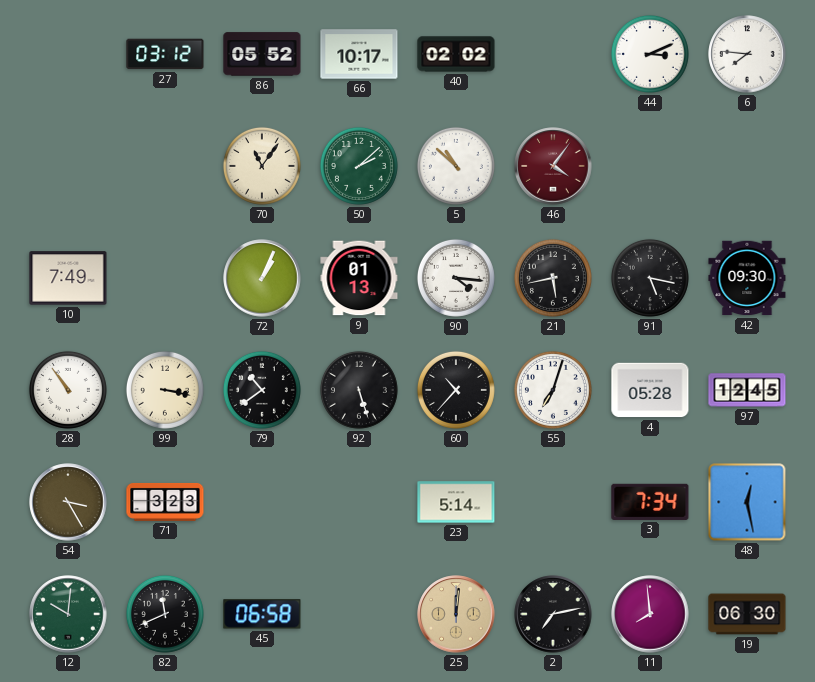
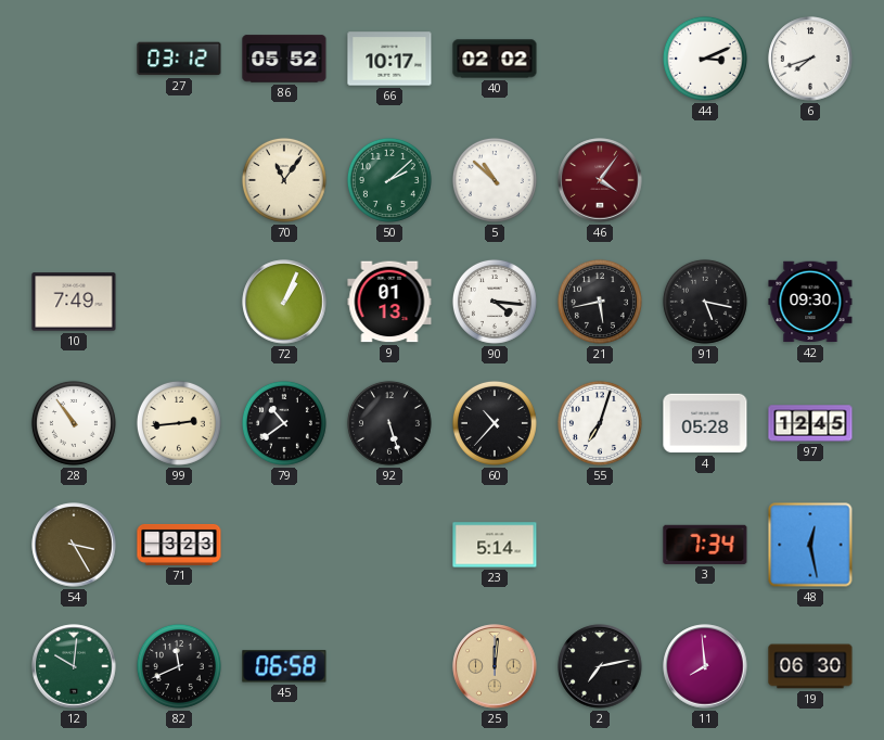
6: 7:46 -> 7:42
99: 3:17 -> 2:44
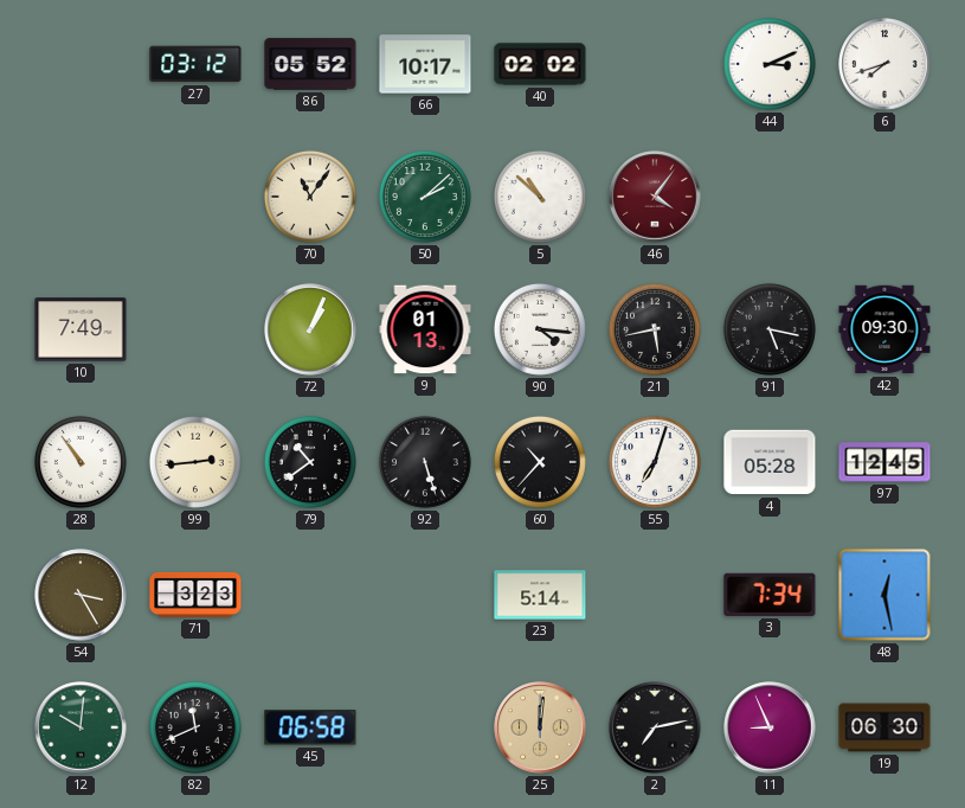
11: 7:59 -> 8:56
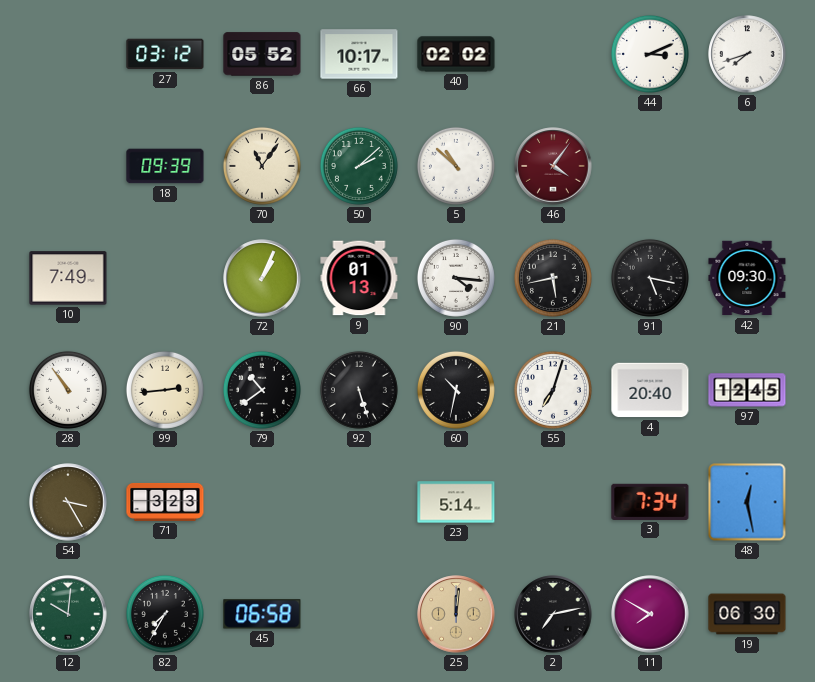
18: none -> 09:39
60: 10:37 -> 10:32
4: 05:28 -> 20:40
82: 11:41 -> 7:35
11: 8:56 -> 7:50
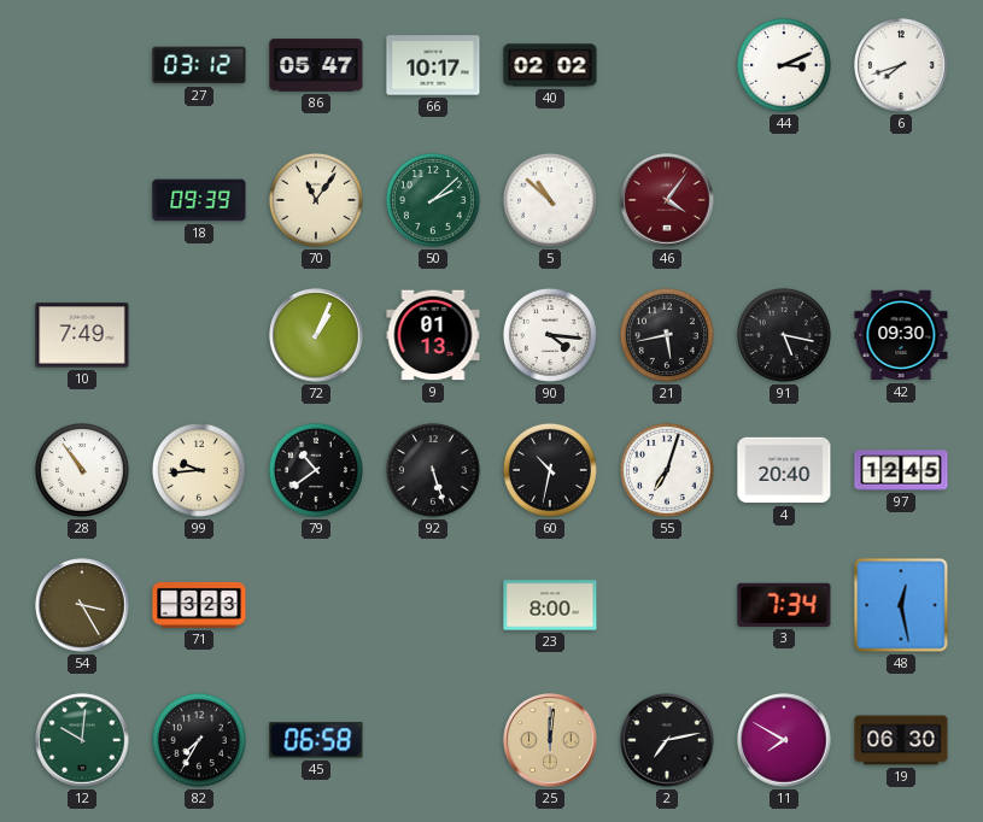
86: 05:52 -> 05:47
99: 2:44 -> 9:44
23: 5:14 -> 8:00
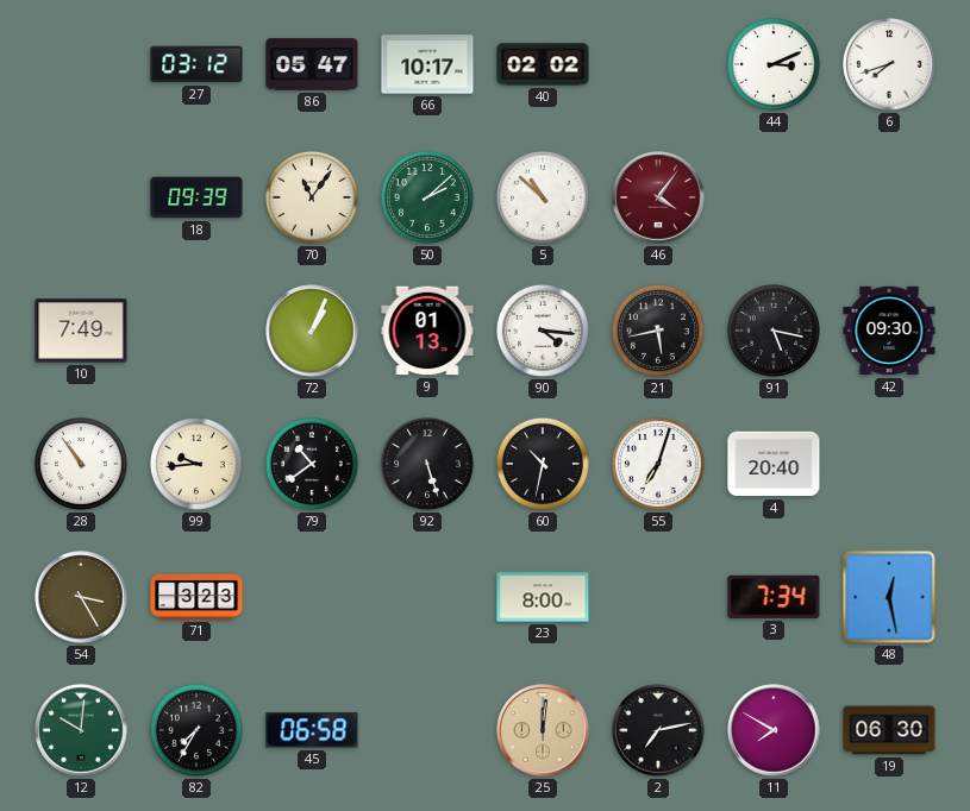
97: 12:45 -> none
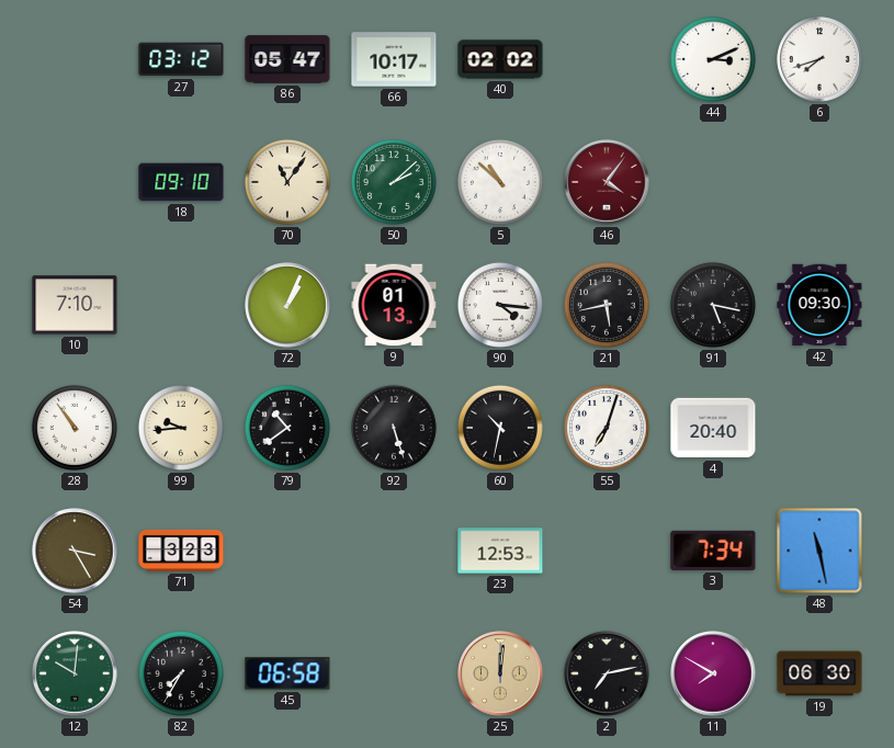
18: 09:39 -> 09:10
10: 7:49 -> 7:10
23: 8:00 -> 12:53
48: 12:28 -> 11:28
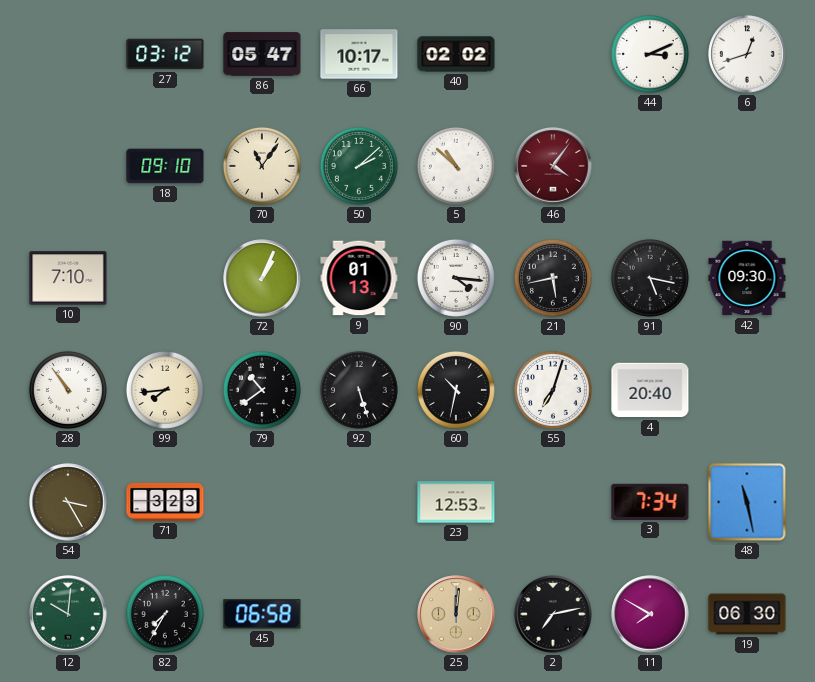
6: 7:42 -> 12:42
99: 9:44 -> 7:44
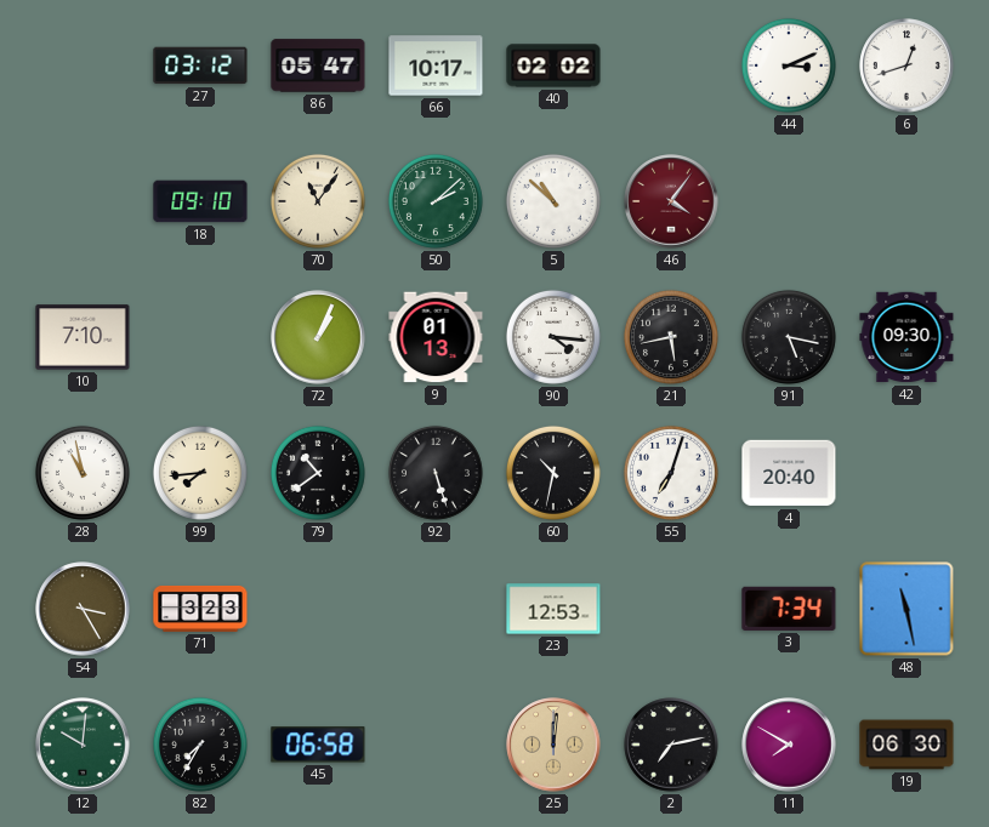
28: 10:54 -> 10:58
